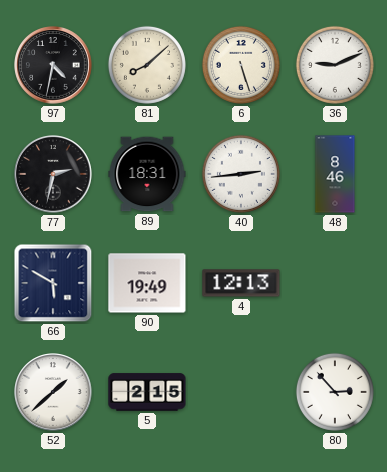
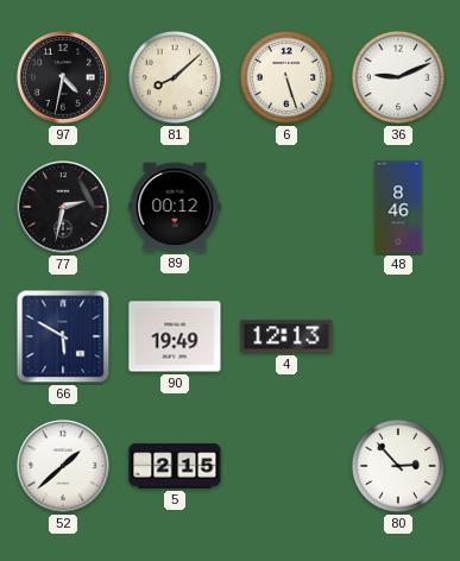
89: 18:31 -> 00:12
40: 2:44 -> none
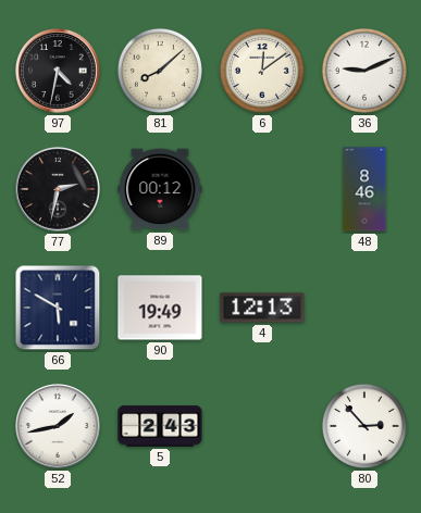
6: 5:27 -> 12:09
52: 1:38 -> 1:43
5: 2:15 -> 2:43
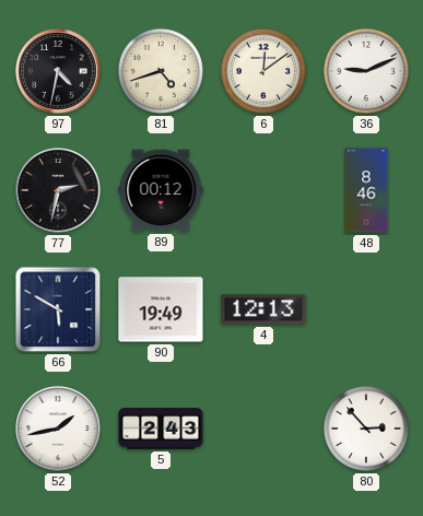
81: 8:08 -> 4:42
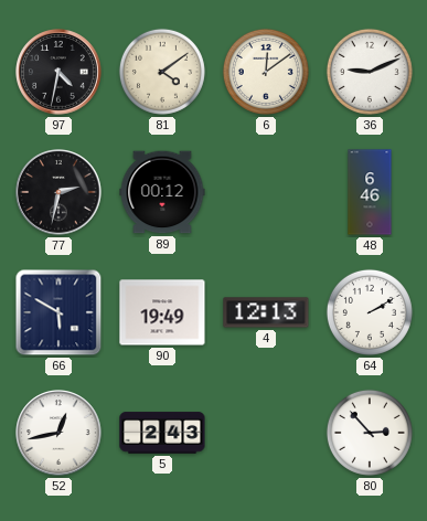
81: 4:42 -> 4:09
48: 8:46 -> 6:46
64: none -> 2:10
52: 1:43 -> 12:43
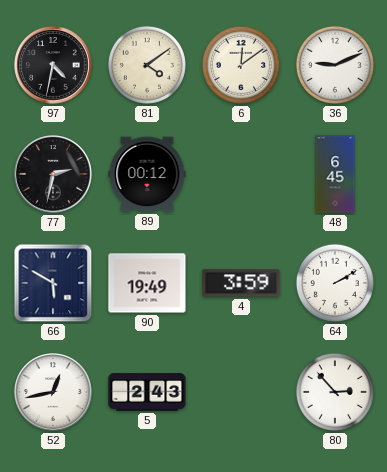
48: 6:46 -> 6:45
4: 12:13 -> 3:59
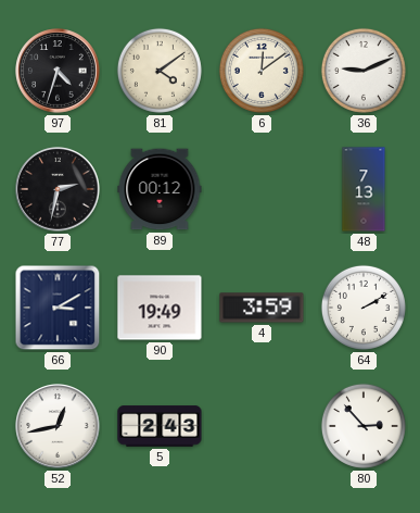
97: 4:32 -> 4:33
48: 6:45 -> 7:13
66: 5:50 -> 3:10
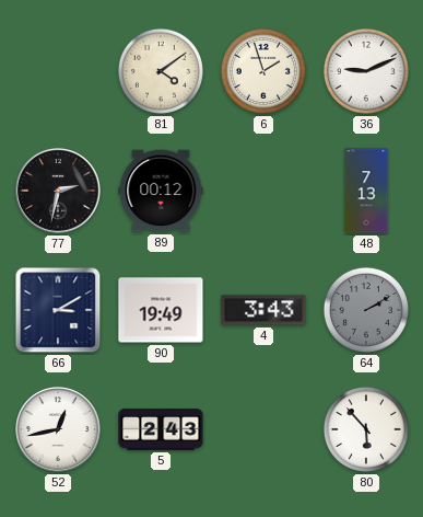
97: 4:33 -> none
6: 12:09 -> 1:57
4: 3:59 -> 3:43
64 dial: white -> grey
80: 2:53 -> 5:53
